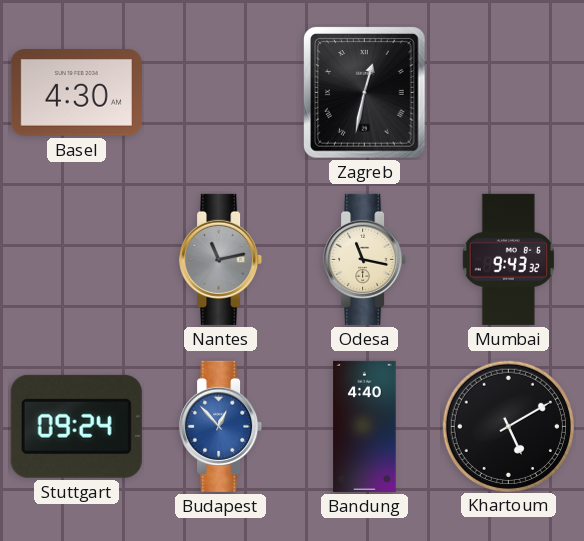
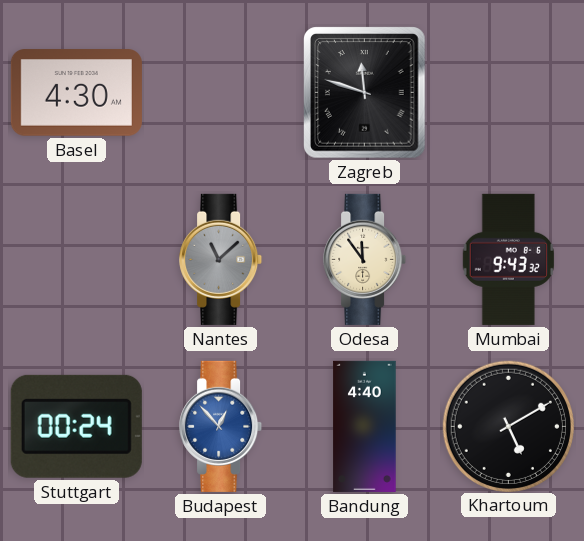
Zagreb: 12:32 -> 11:48
Nantes: 11:13 -> 11:08
Odesa: 11:17 -> 11:54
Stuttgart: 09:24 -> 00:24
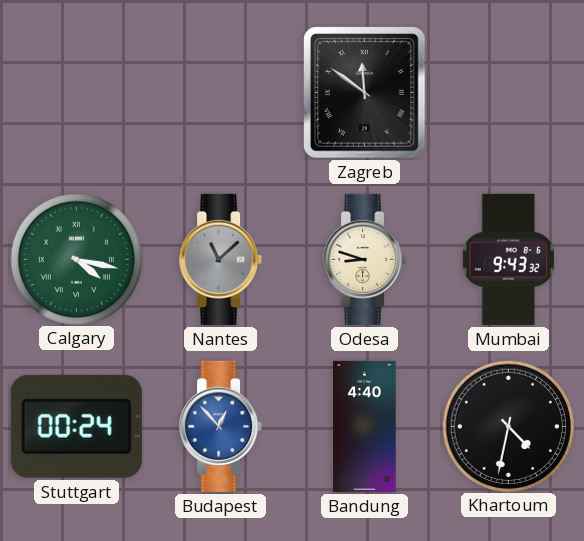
Basel: 4:30 -> none
Zagreb: 11:48 -> 11:51
Calgary: none -> 4:17
Odesa: 11:54 -> 8:48
Khartoum: 5:10 -> 4:32
